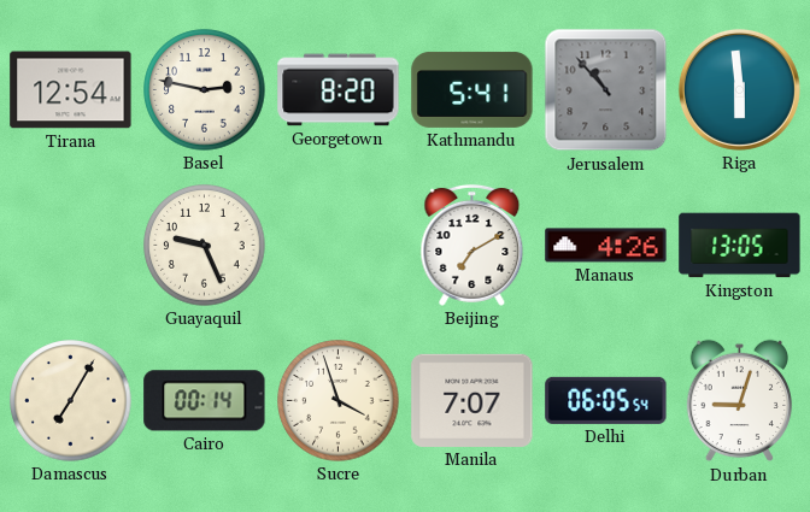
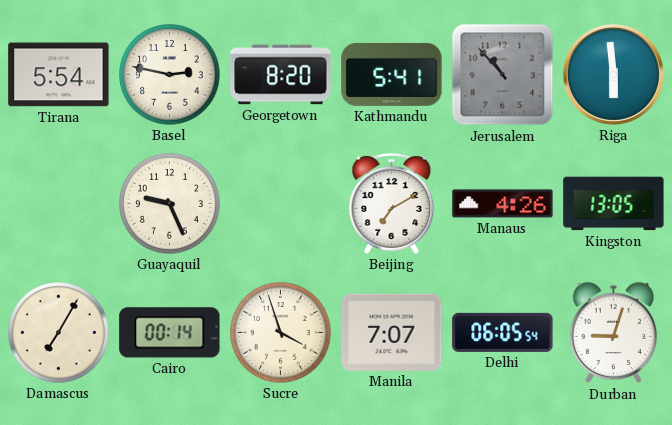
Tirana: 12:54 -> 5:54
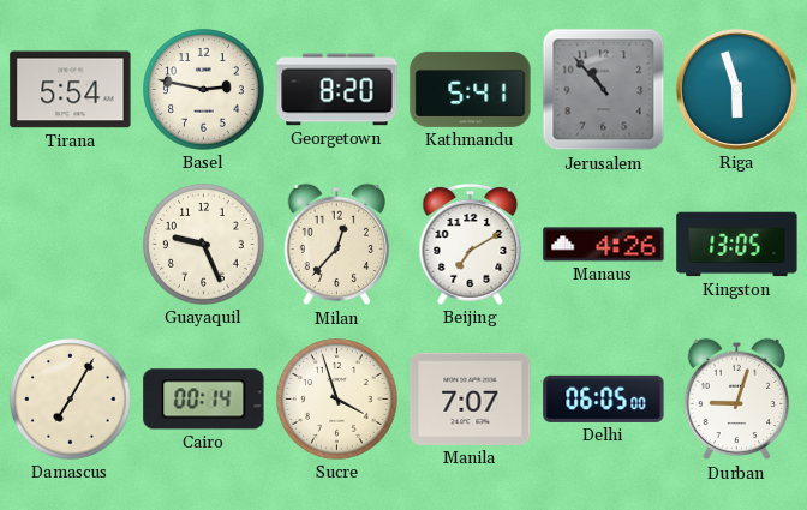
Riga: 5:59 -> 5:57
Milan: none -> 12:37
Delhi: 06:05:54 -> 06:05:00
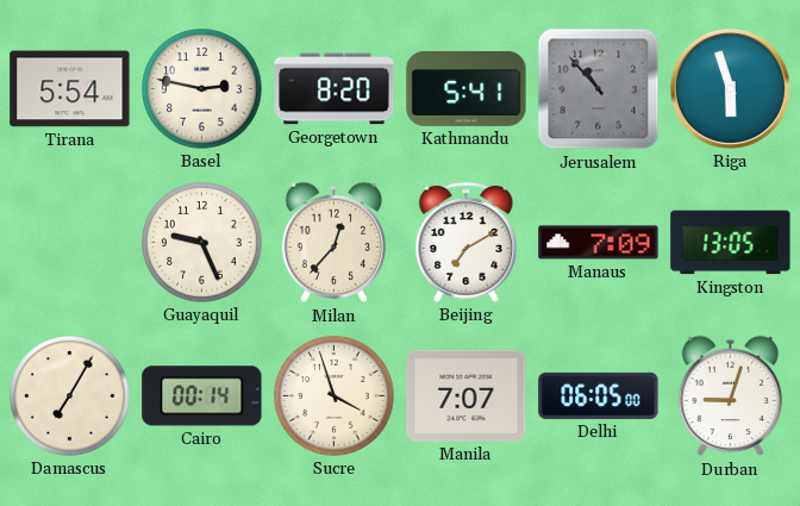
Manaus: 4:26 -> 7:09
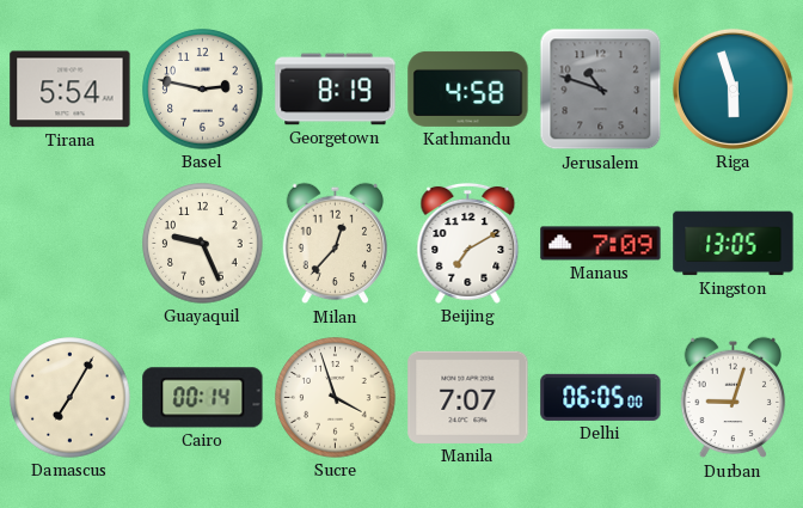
Georgetown: 8:20 -> 8:19
Kathmandu: 5:41 -> 4:58
Jerusalem: 10:53 -> 10:48
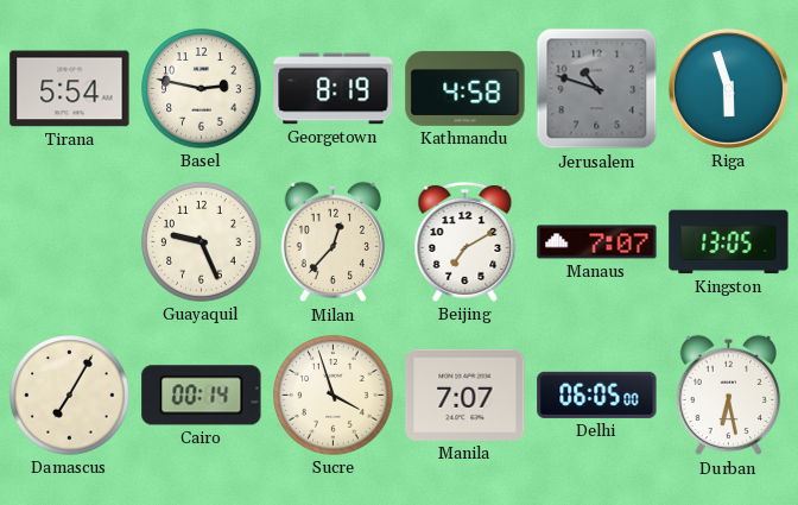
Manaus: 7:09 -> 7:07
Durban: 9:03 -> 6:28
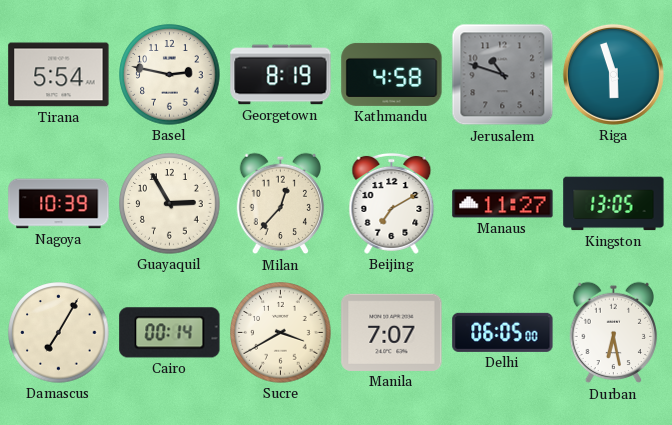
Nagoya: none -> 10:39
Guayaquil: 9:26 -> 2:55
Manaus: 7:07 -> 11:27
Sucre: 3:57 -> 3:40
